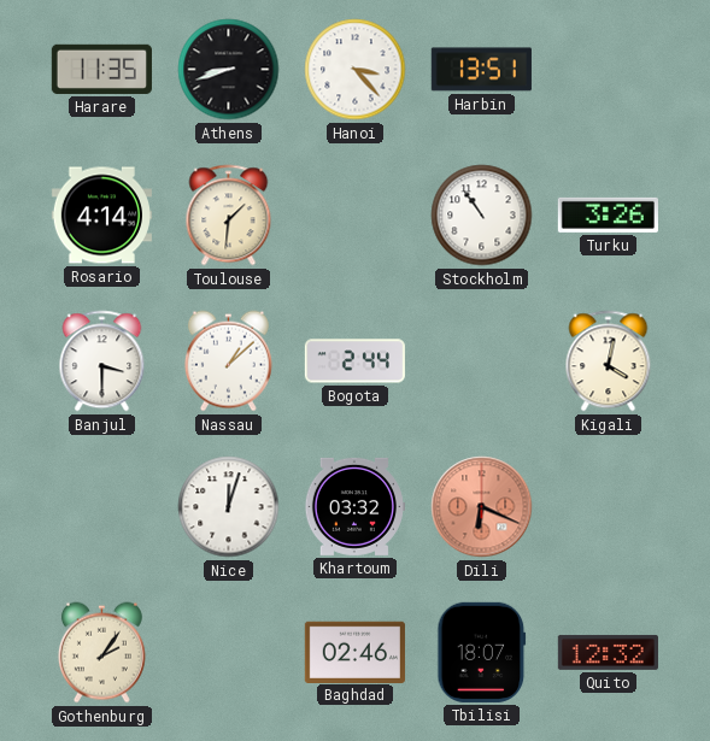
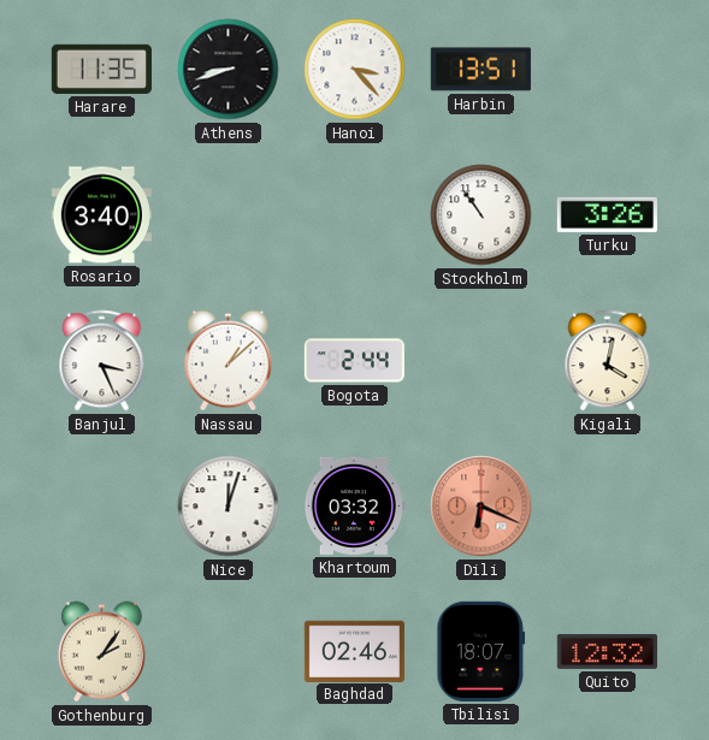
Rosario: 4:14 -> 3:40
Toulouse: 1:31 -> none
Banjul: 3:30 -> 3:26
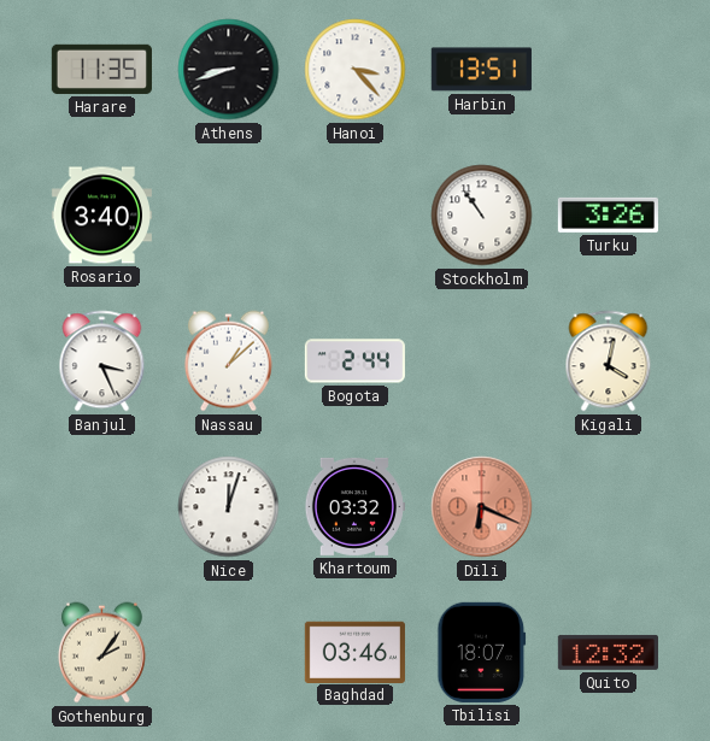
Baghdad: 02:46 -> 03:46
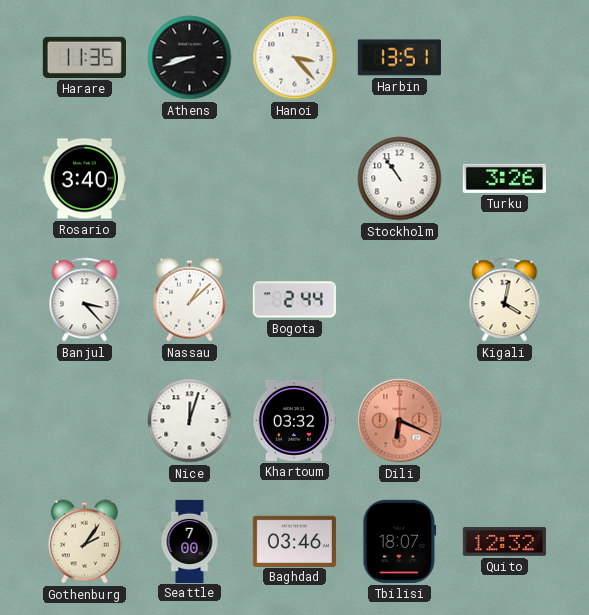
Banjul: 3:26 -> 3:23
Seattle: none -> 7:00
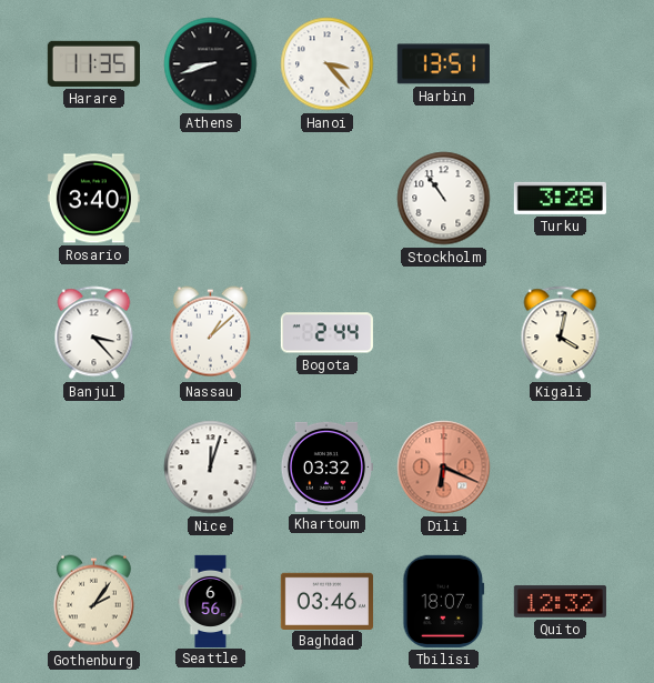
Turku: 3:26 -> 3:28
Seattle: 7:00 -> 6:56
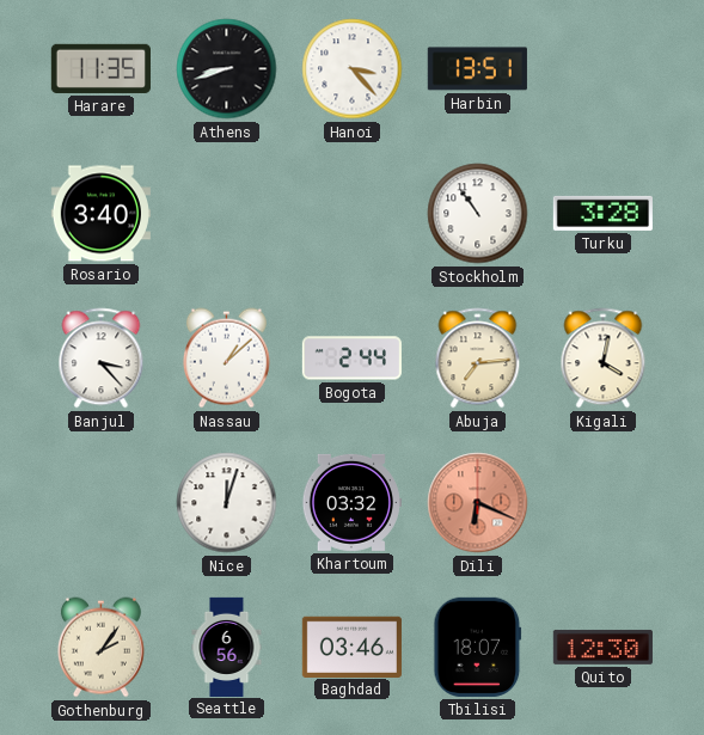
Abuja: none -> 7:14
Quito: 12:32 -> 12:30
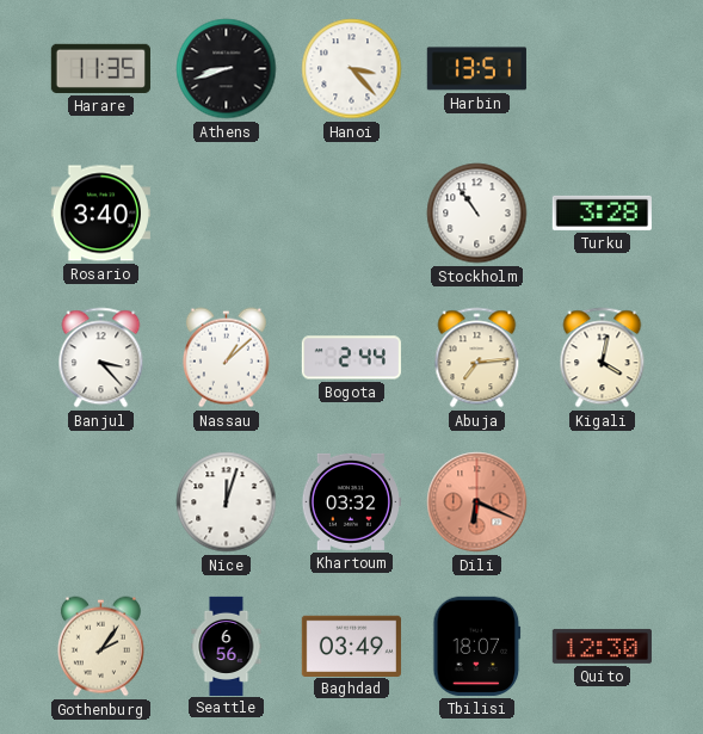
Baghdad: 03:46 -> 03:49
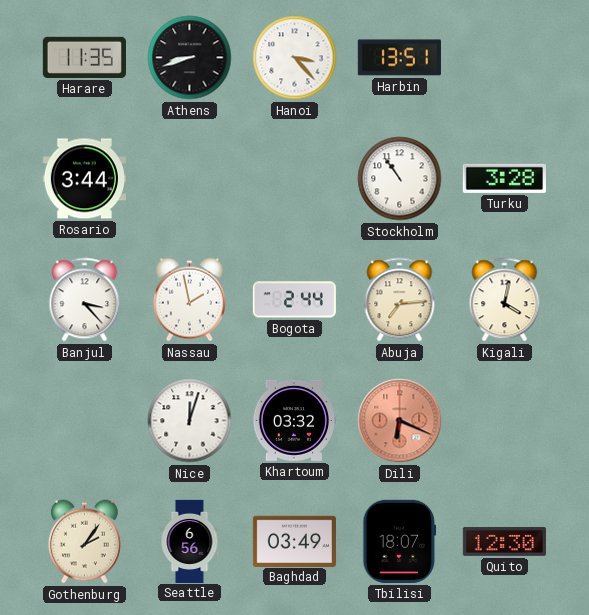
Rosario: 3:40 -> 3:44
Nassau: 1:08 -> 1:58
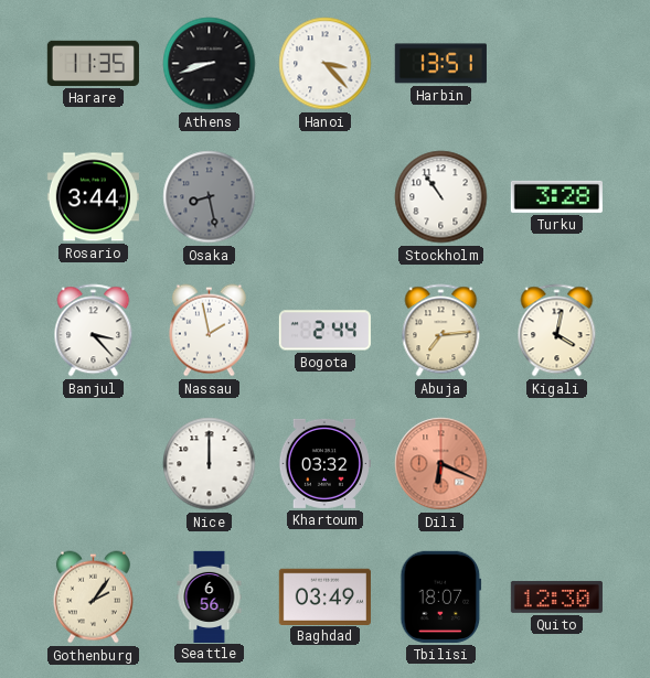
Osaka: none -> 8:28
Nice: 12:03 -> 12:00
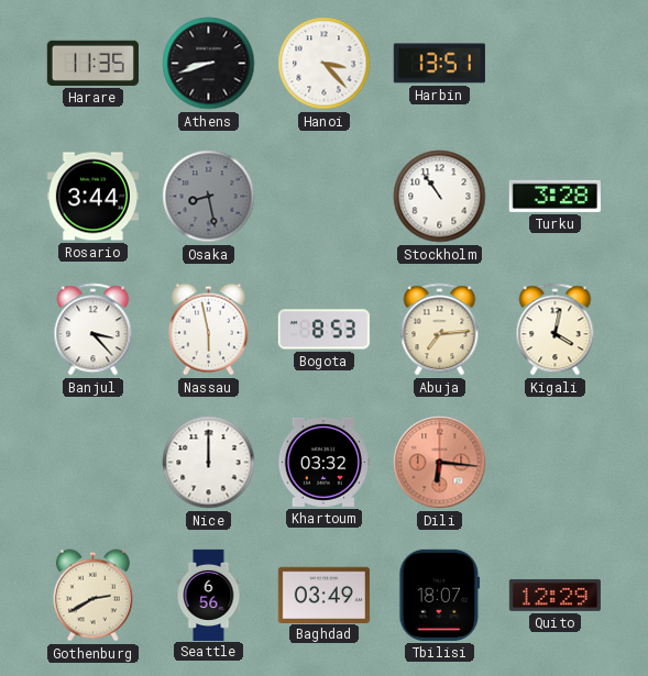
Nassau: 1:58 -> 5:58
Bogota: 2:44 -> 8:53
Dili: 6:19 -> 6:16
Gothenburg: 2:06 -> 2:40
Quito: 12:30 -> 12:29
